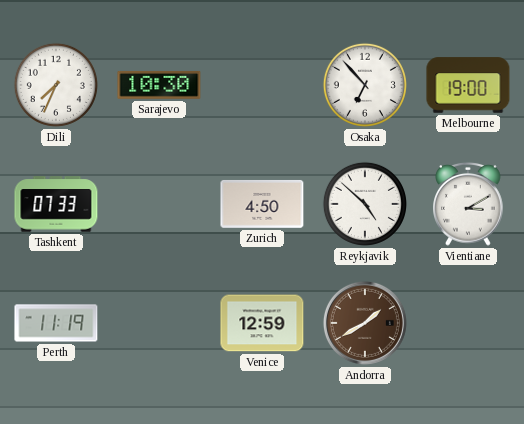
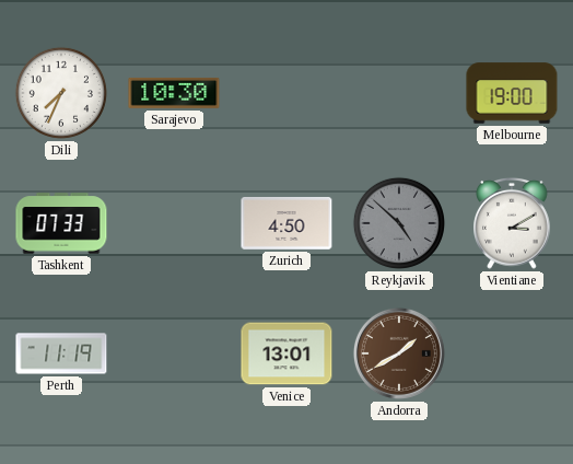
Osaka: 6:53 -> none
Reykjavik dial: white -> grey
Venice: 12:59 -> 13:01
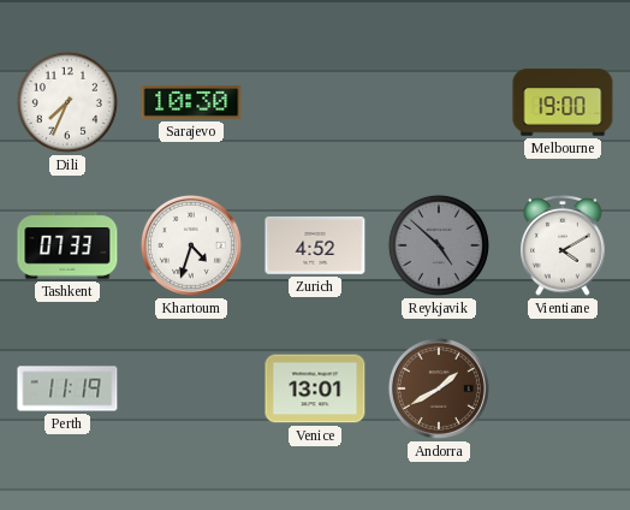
Khartoum: none -> 4:33
Zurich: 4:50 -> 4:52
Vientiane: 3:10 -> 4:10
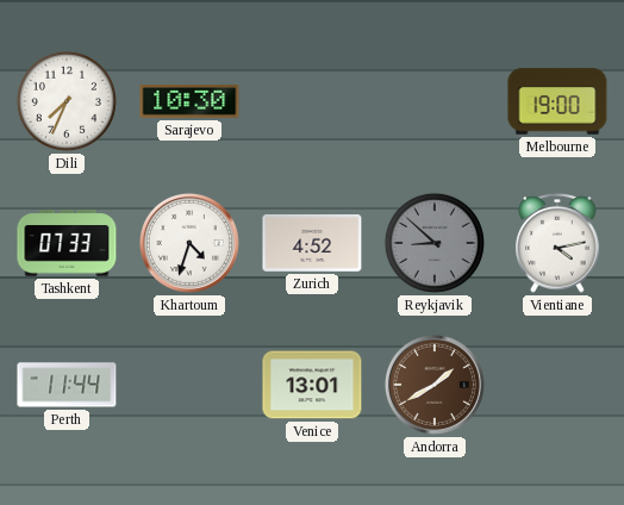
Reykjavik: 4:52 -> 8:52
Vientiane: 4:10 -> 4:13
Perth: 11:19 -> 11:44
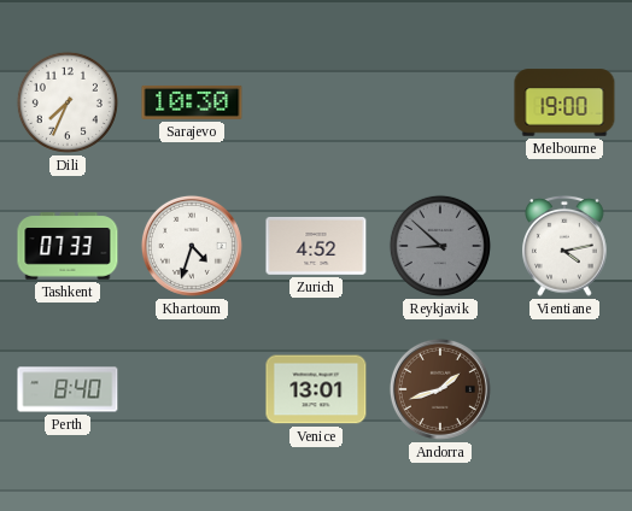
Perth: 11:44 -> 8:40
Andorra: 1:40 -> 1:42
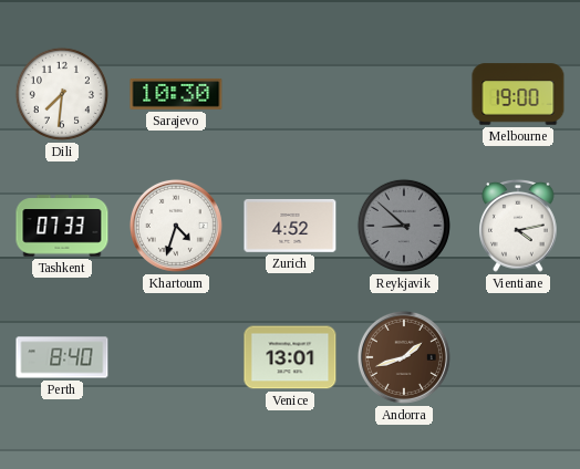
Dili: 7:34 -> 7:31
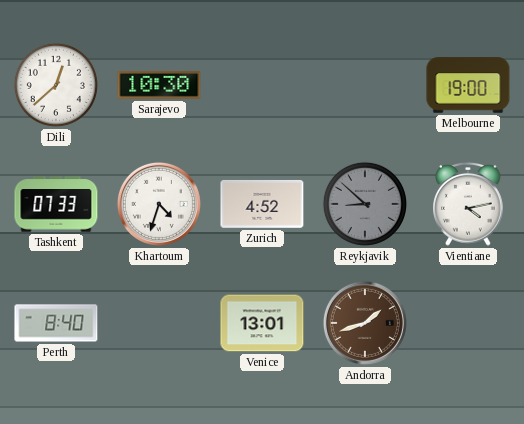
Dili: 7:31 -> 12:38
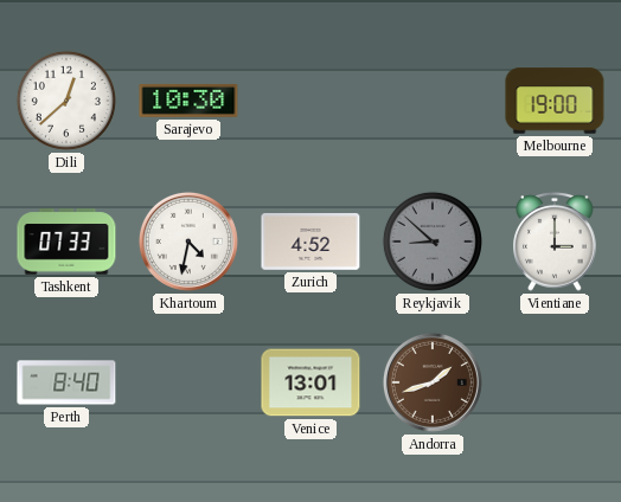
Khartoum: 4:33 -> 4:32
Vientiane: 4:13 -> 3:00
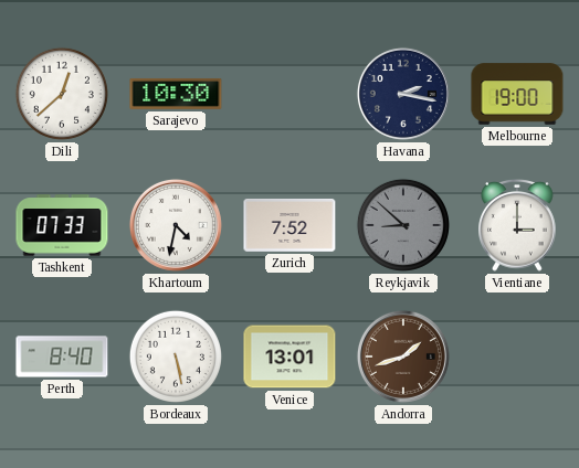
Havana: none -> 2:17
Zurich: 4:52 -> 7:52
Bordeaux: none -> 5:28
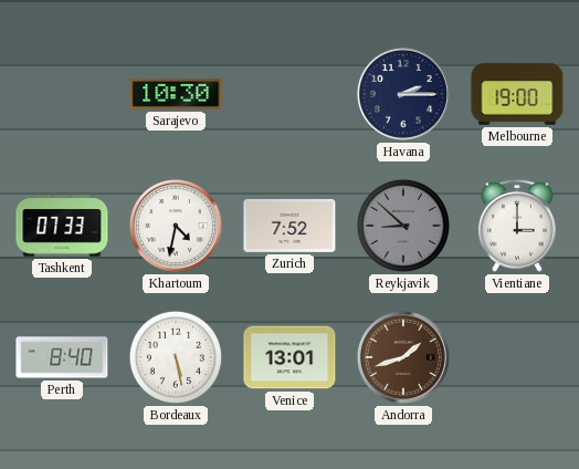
Dili: 12:38 -> none
Havana: 2:17 -> 2:15
